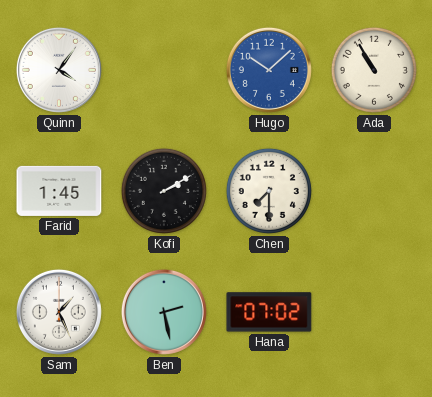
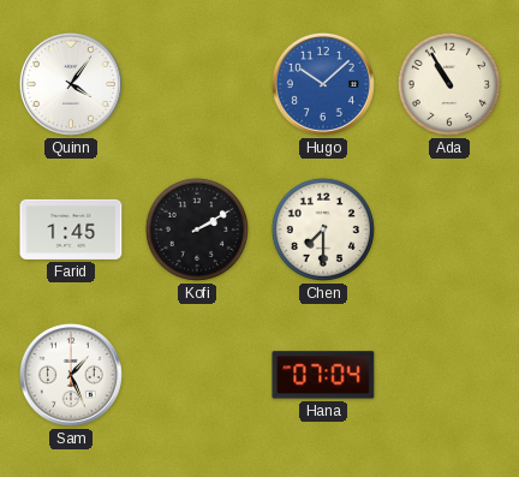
Ben: 2:28 -> none
Hana: 07:02 -> 07:04
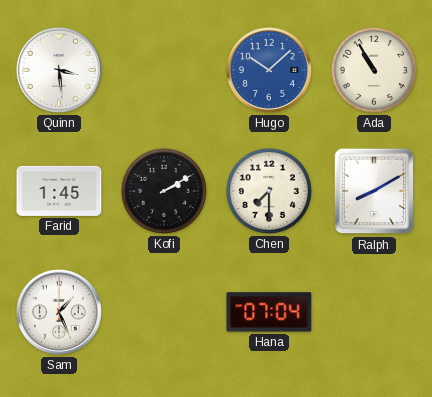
Quinn: 4:06 -> 3:29
Ralph: none -> 8:10
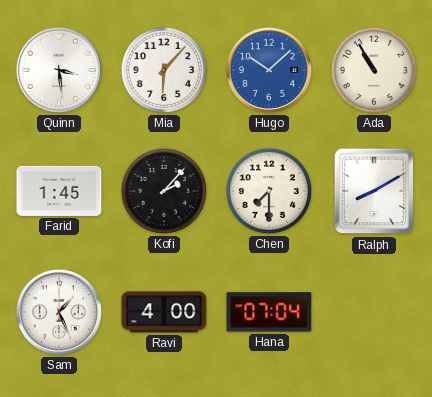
Mia: none -> 6:07
Kofi: 2:10 -> 2:07
Ravi: none -> 4:00
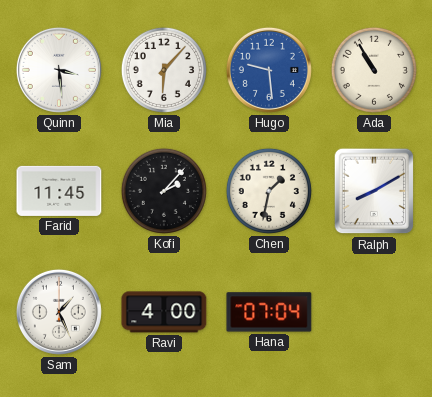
Hugo: 10:08 -> 9:29
Farid: 1:45 -> 11:45
Chen: 7:30 -> 1:32
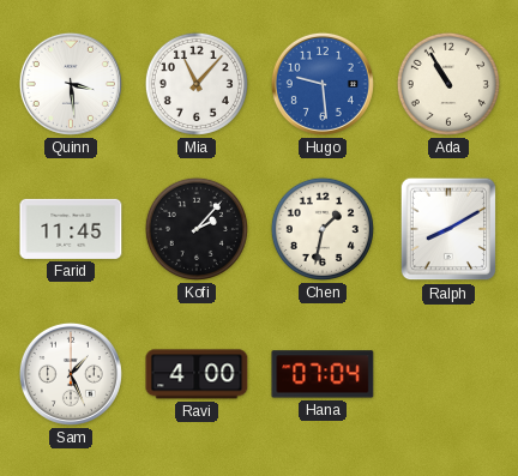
Mia: 6:07 -> 11:07
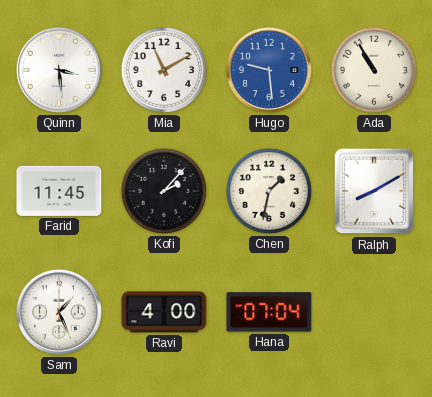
Mia: 11:07 -> 11:10
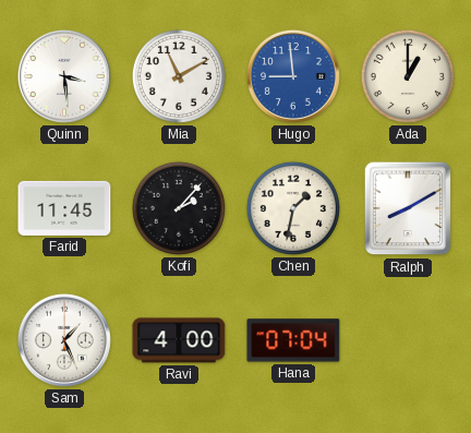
Hugo: 9:29 -> 8:59
Ada: 10:55 -> 1:00
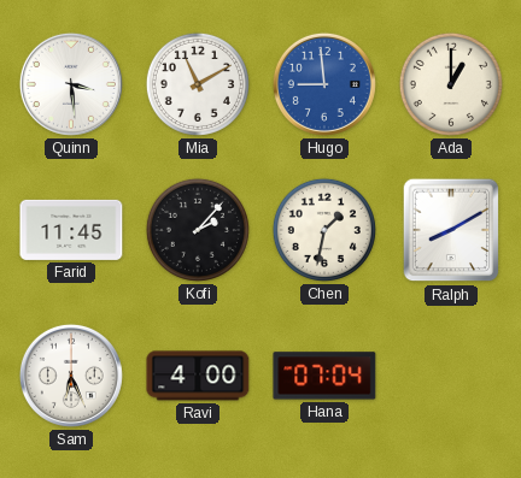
Sam: 1:26 -> 6:26
